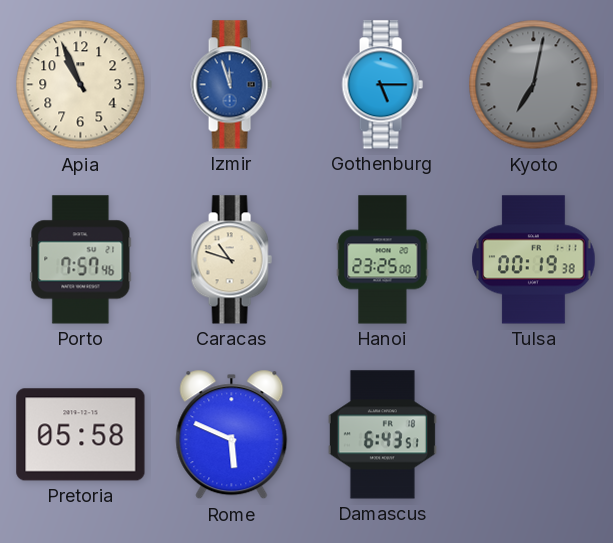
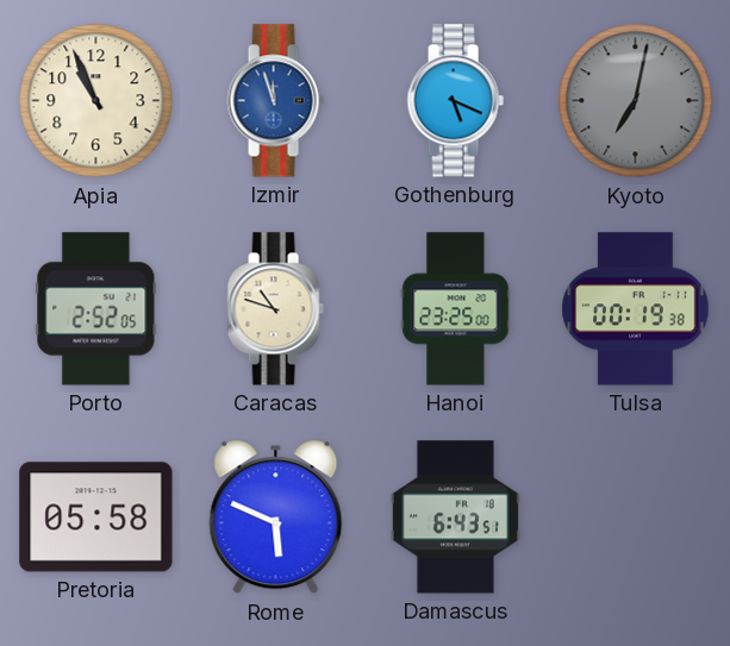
Gothenburg: 5:15 -> 5:19
Porto: 7:57 -> 2:52
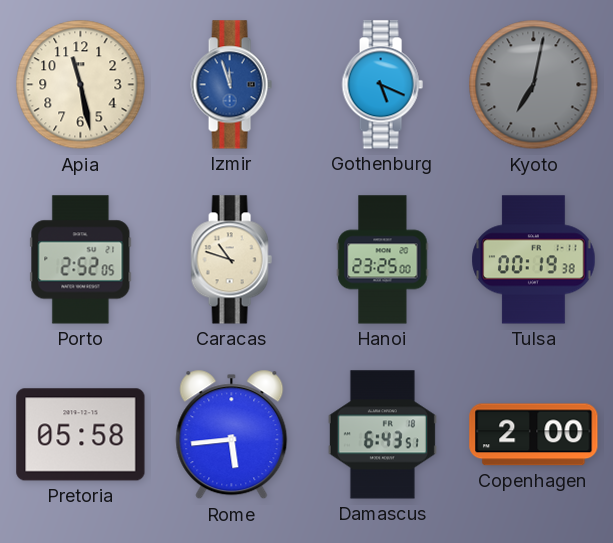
Apia: 10:56 -> 11:28
Rome: 5:49 -> 5:44
Copenhagen: none -> 2:00
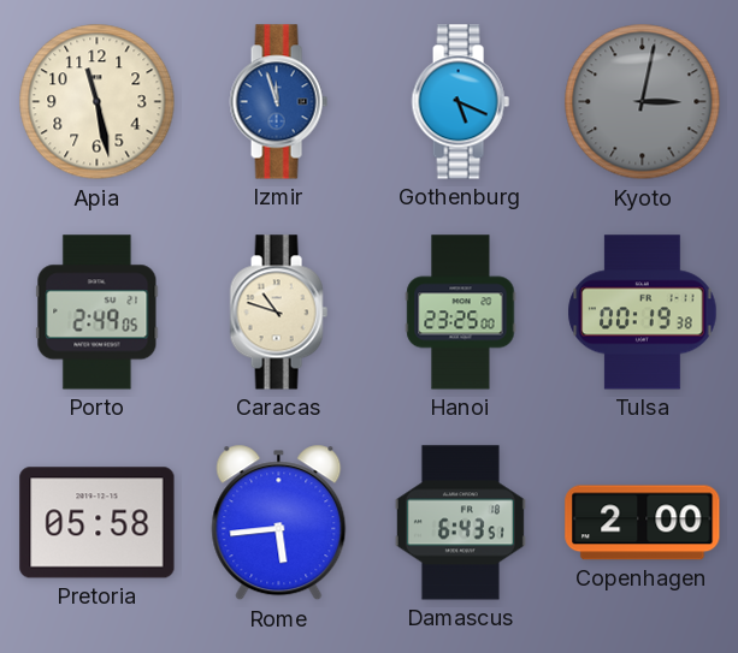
Kyoto: 7:02 -> 3:02
Porto: 2:52 -> 2:49
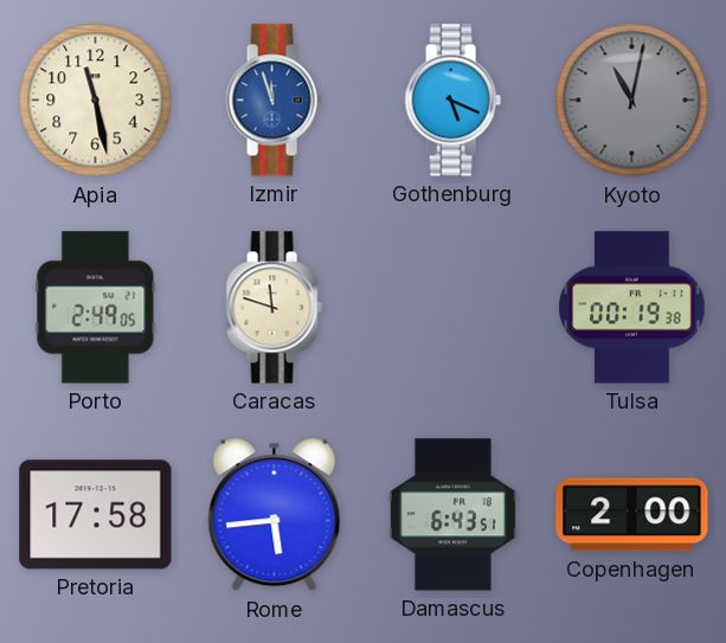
Kyoto: 3:02 -> 11:02
Caracas: 10:48 -> 11:48
Hanoi: 23:25 -> none
Pretoria: 05:58 -> 17:58
